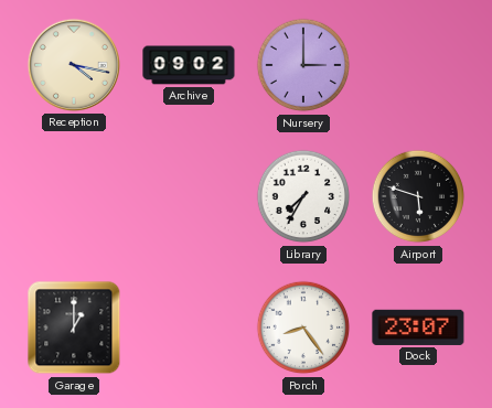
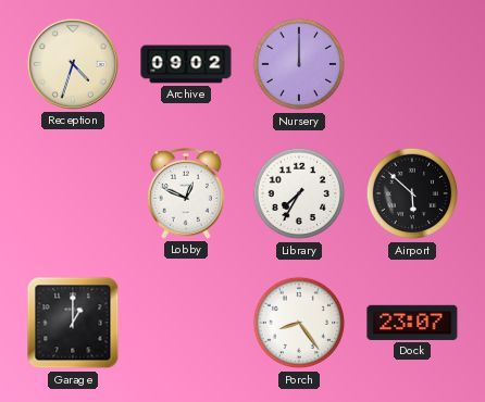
Reception: 4:17 -> 4:33
Nursery: 3:00 -> 12:00
Lobby: none -> 12:49
Airport: 5:48 -> 5:52
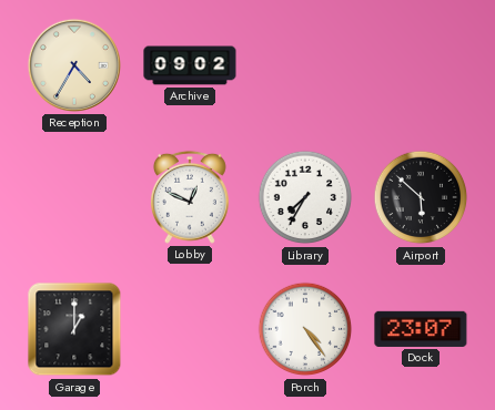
Reception: 4:33 -> 4:35
Nursery: 12:00 -> none
Porch: 8:24 -> 4:24
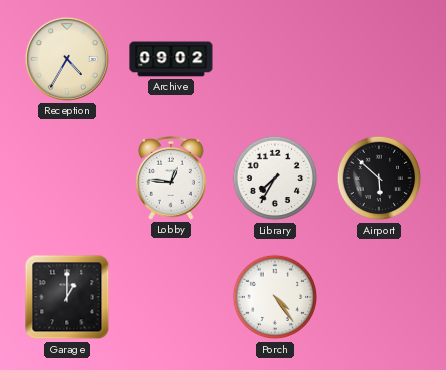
Lobby: 12:49 -> 12:46
Dock: 23:07 -> none
